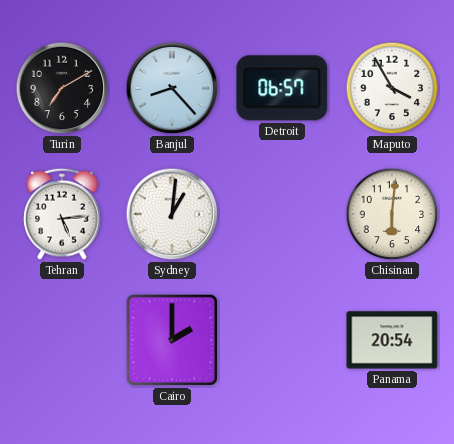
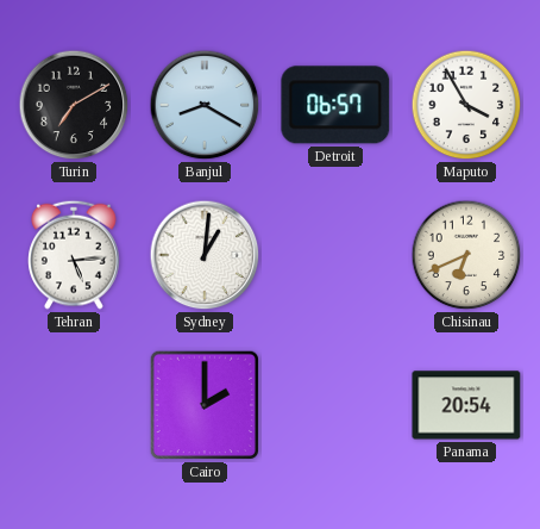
Banjul: 8:23 -> 8:20
Chisinau: 6:01 -> 6:41
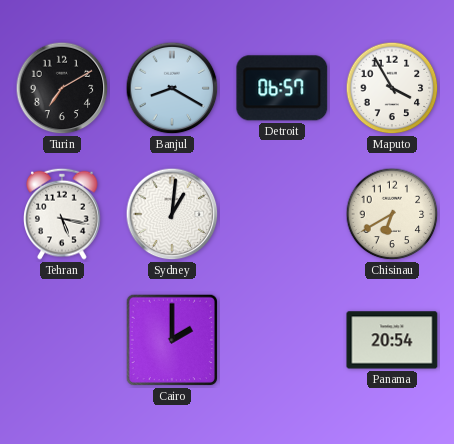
Tehran: 5:14 -> 5:17
Chisinau: 6:41 -> 6:40
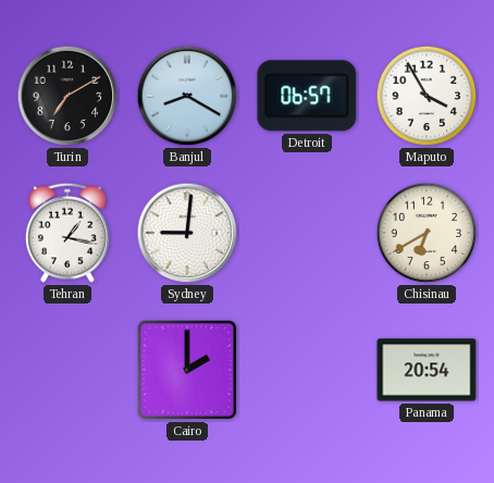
Tehran: 5:17 -> 1:17
Sydney: 1:01 -> 9:01
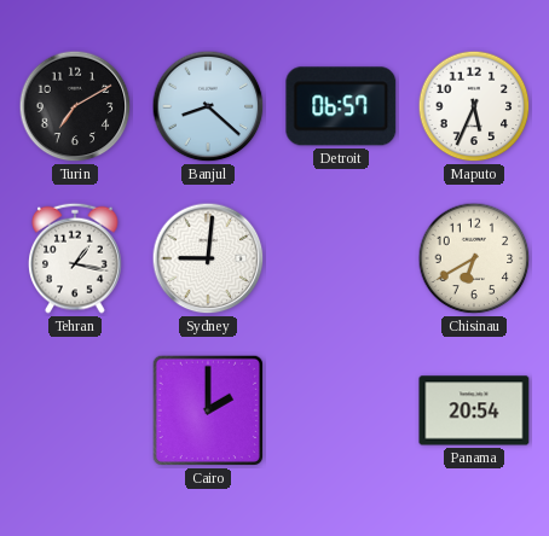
Banjul: 8:20 -> 8:22
Maputo: 3:55 -> 5:34
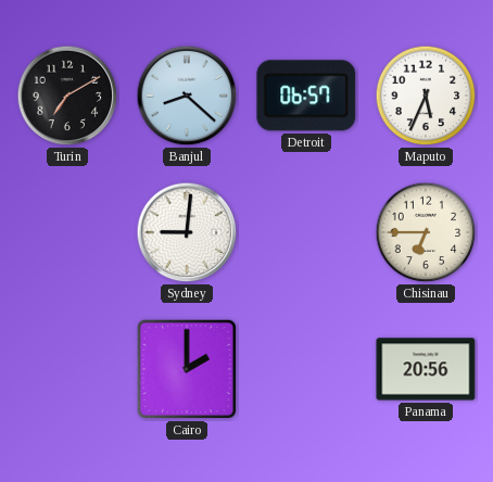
Tehran: 1:17 -> none
Chisinau: 6:40 -> 6:45
Panama: 20:54 -> 20:56
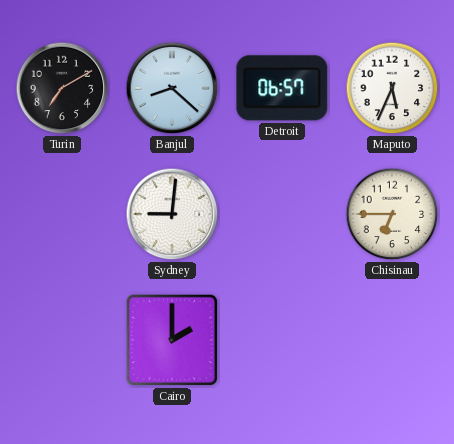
Panama: 20:56 -> none
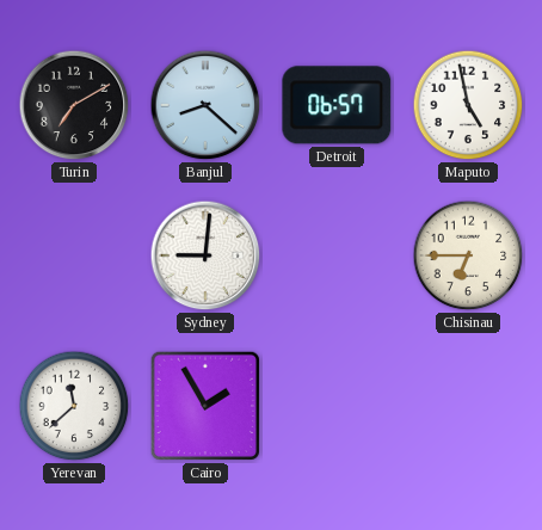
Maputo: 5:34 -> 4:58
Yerevan: none -> 11:38
Cairo: 2:00 -> 1:55
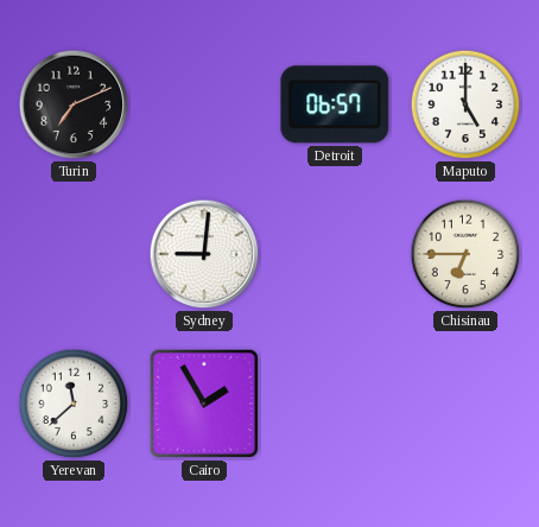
Turin: 7:10 -> 7:11
Banjul: 8:22 -> none
Maputo: 4:58 -> 5:00
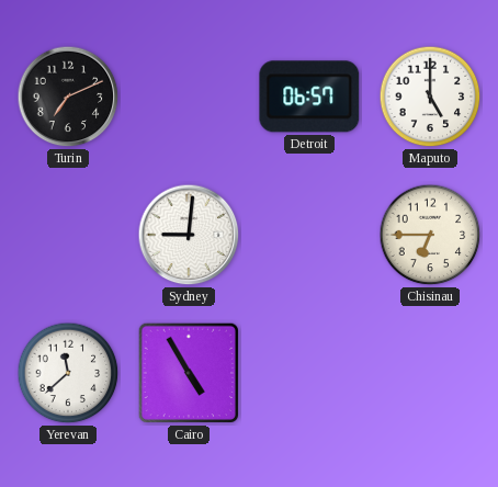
Cairo: 1:55 -> 4:55
